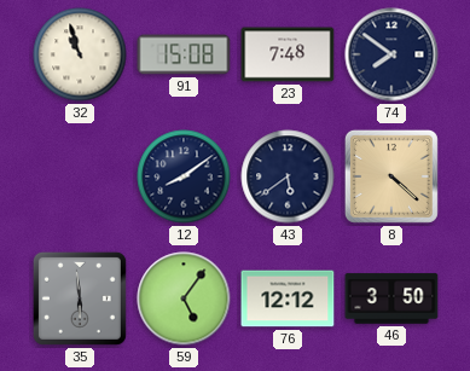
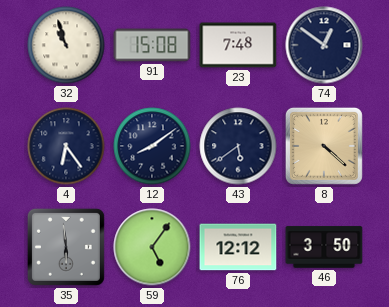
74: 7:51 -> 12:51
4: none -> 6:24
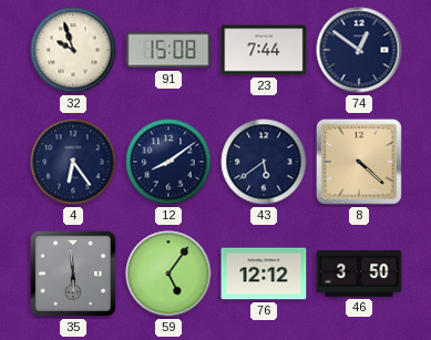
32: 10:57 -> 9:57
23: 7:48 -> 7:44
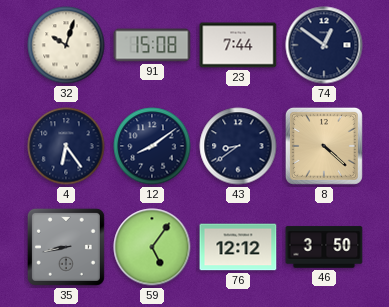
32: 9:57 -> 10:03
43: 5:39 -> 8:39
35: 5:59 -> 8:43
